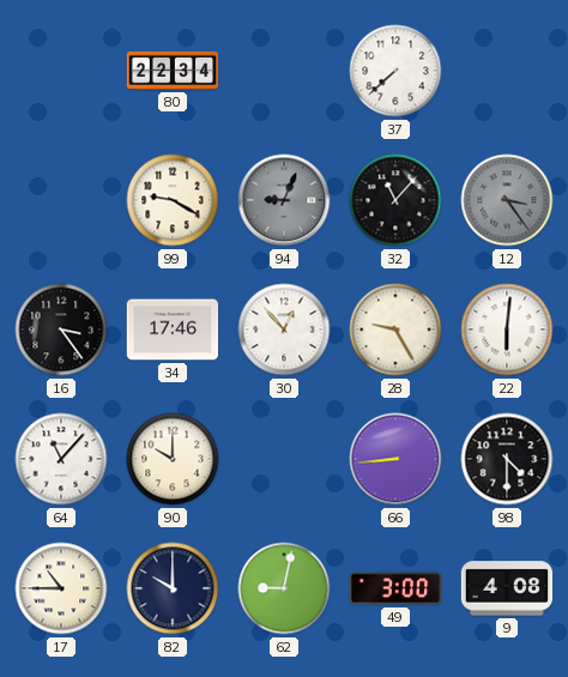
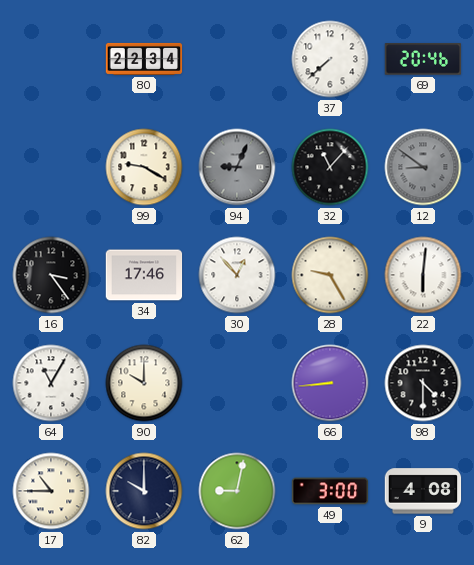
69: none -> 20:46
12: 3:24 -> 8:51
64: 11:07 -> 11:05
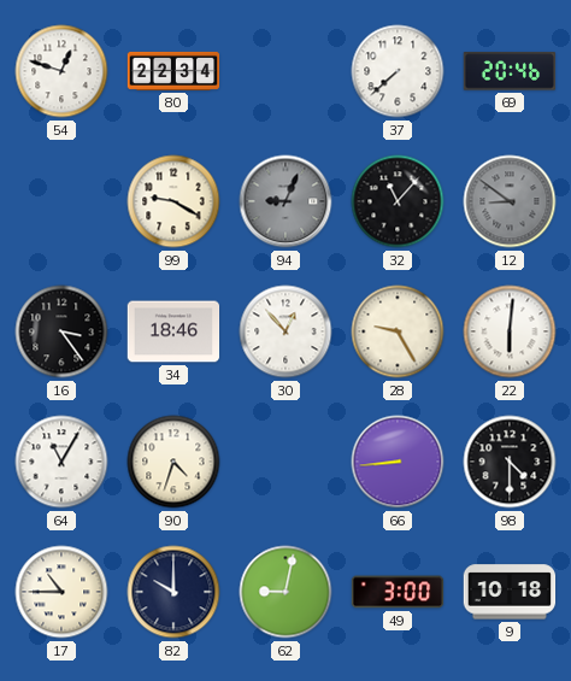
54: none -> 12:48
34: 17:46 -> 18:46
90: 10:00 -> 4:33
9: 4:08 -> 10:18
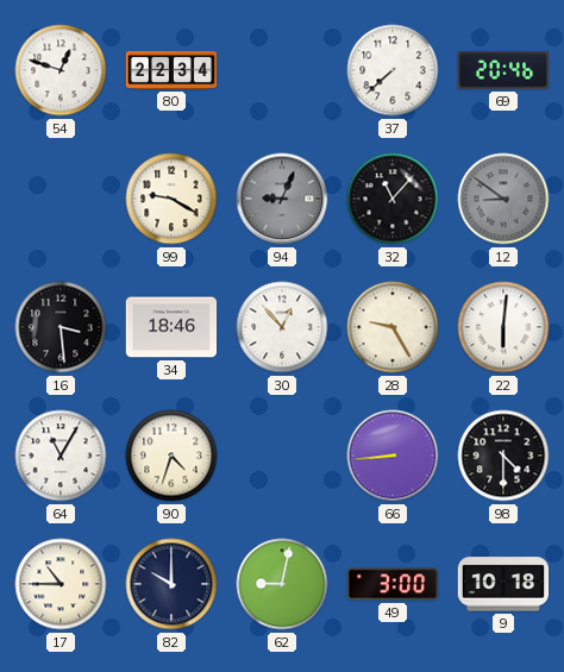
16: 3:24 -> 3:29
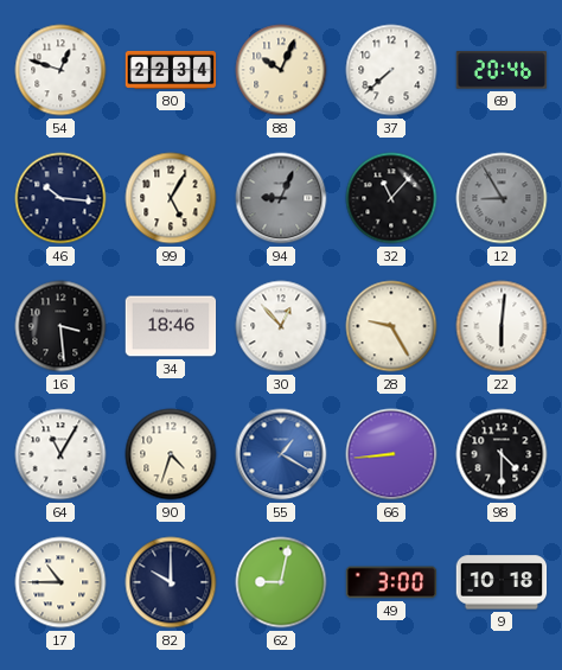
88: none -> 10:04
46: none -> 10:16
99: 9:20 -> 5:05
12: 8:51 -> 8:55
55: none -> 1:20
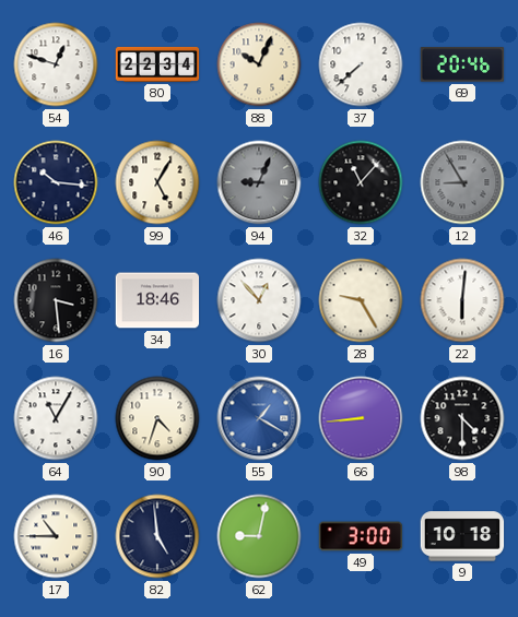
82: 10:00 -> 4:59
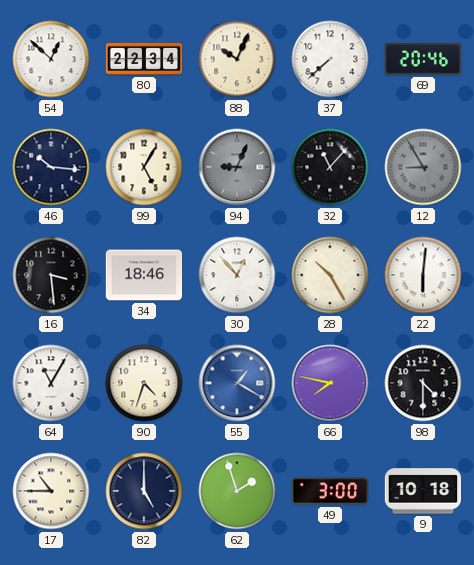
54: 12:48 -> 12:52
28: 9:25 -> 10:25
66: 8:44 -> 7:47
82: 4:59 -> 5:00
62: 9:02 -> 1:57
